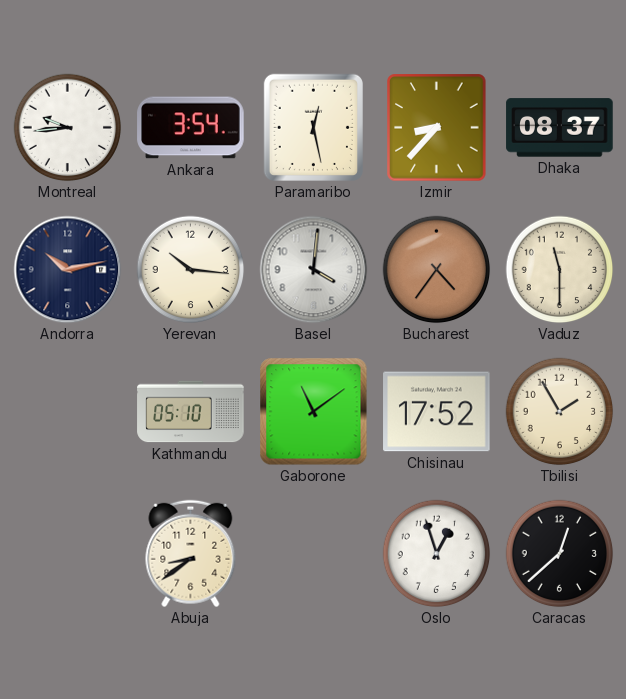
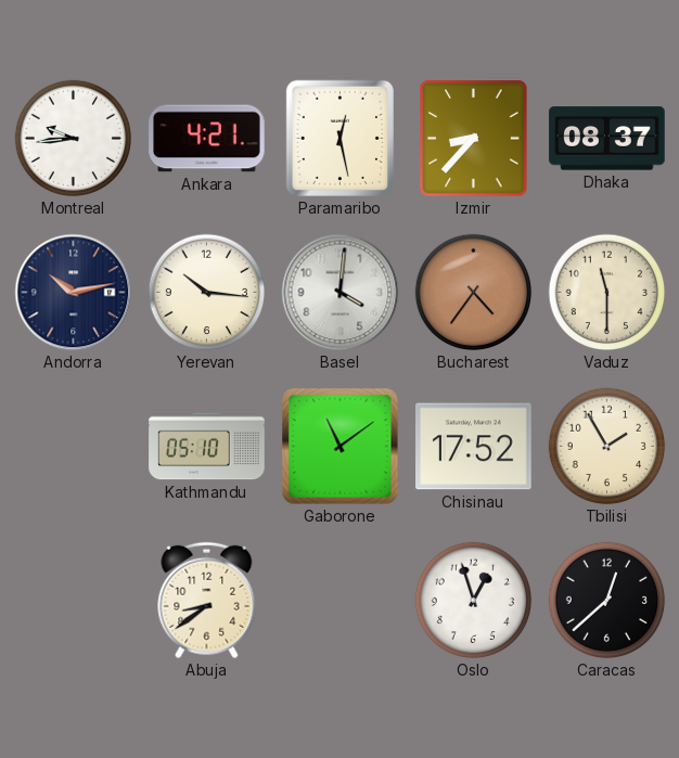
Ankara: 3:54 -> 4:21
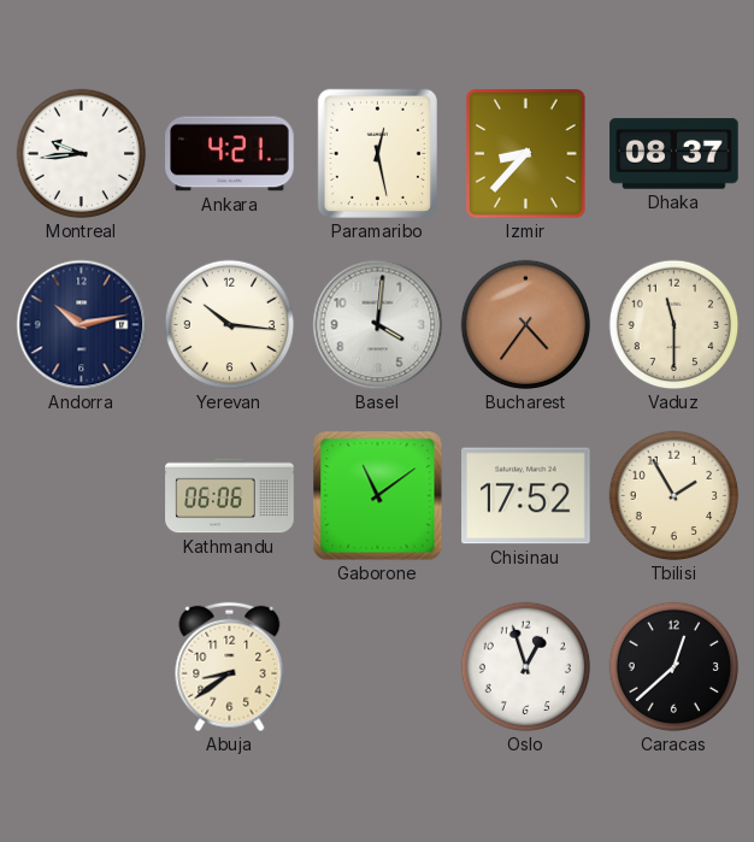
Kathmandu: 05:10 -> 06:06
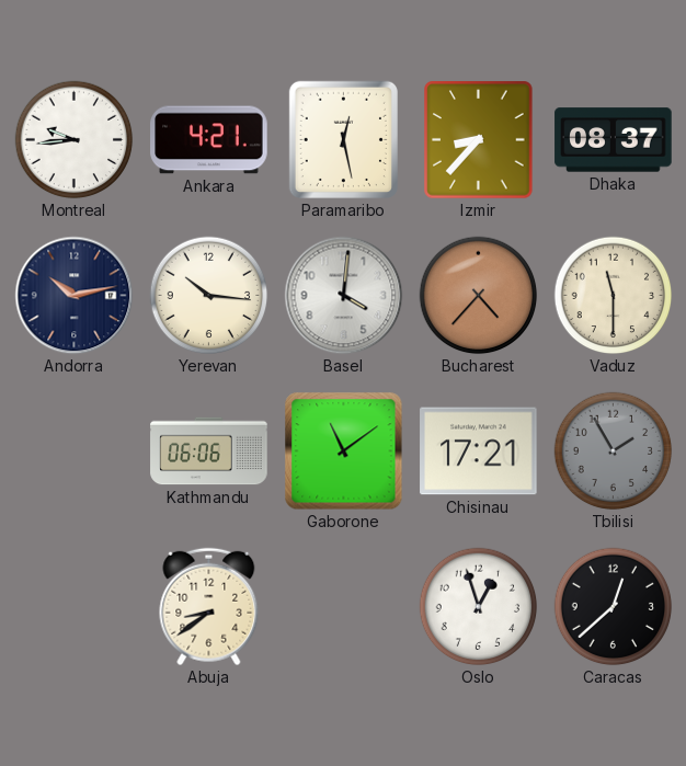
Bucharest: 4:36 -> 4:37
Chisinau: 17:52 -> 17:21
Tbilisi dial: cream -> grey
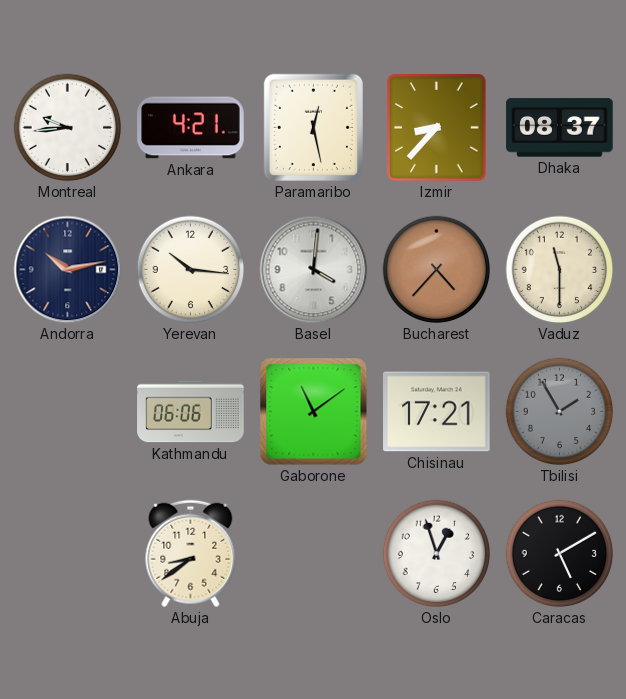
Caracas: 12:38 -> 5:10
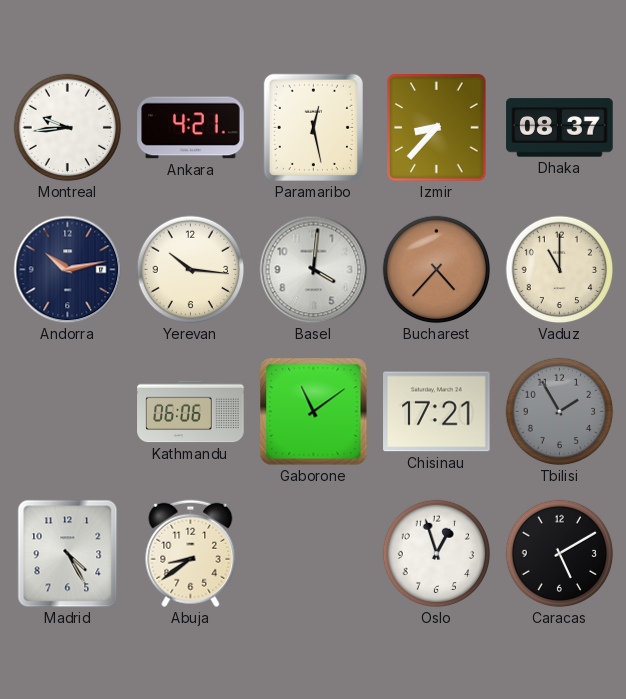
Vaduz: 11:30 -> 11:00
Madrid: none -> 4:25
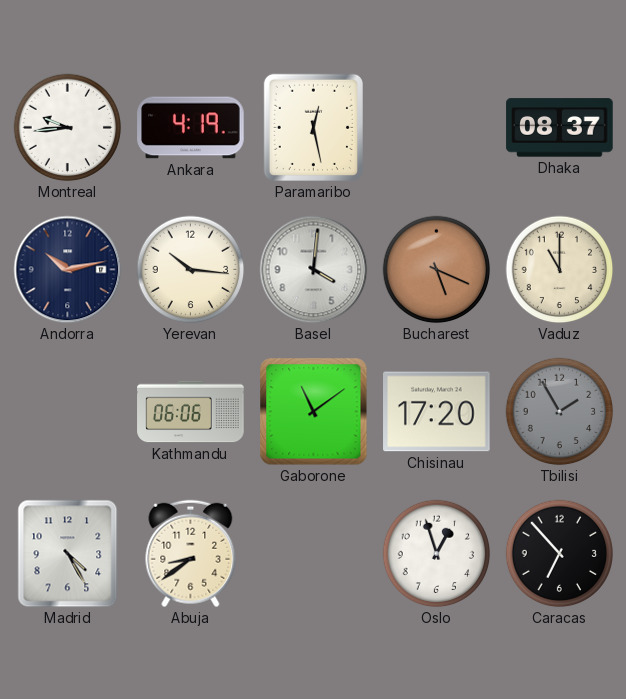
Ankara: 4:21 -> 4:19
Izmir: 8:37 -> none
Bucharest: 4:37 -> 5:19
Chisinau: 17:21 -> 17:20
Caracas: 5:10 -> 6:53
